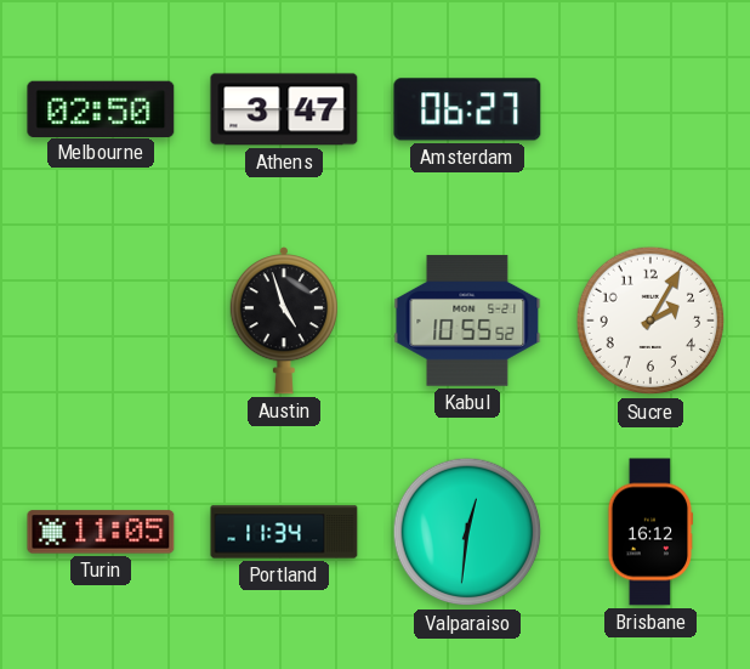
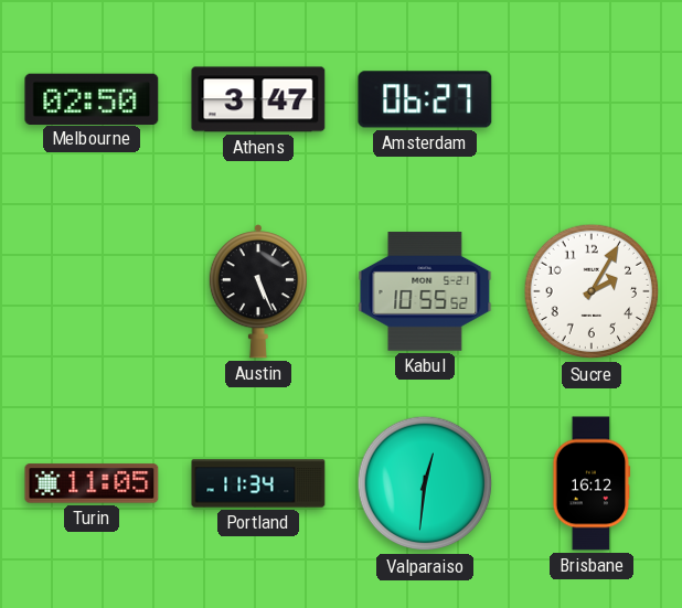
Austin: 4:57 -> 5:26
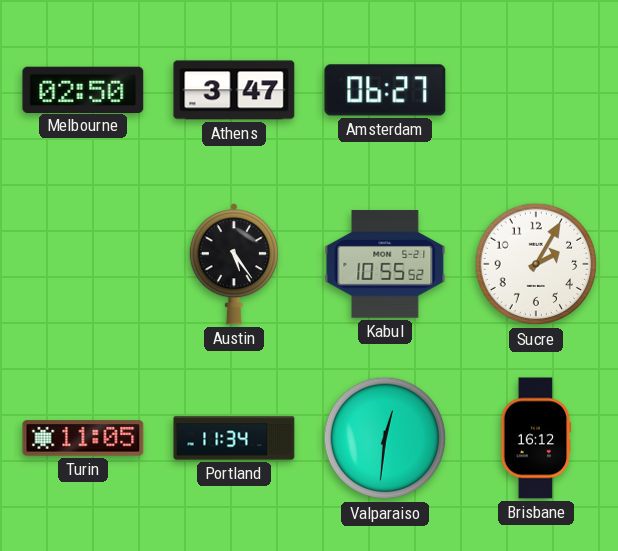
Austin: 5:26 -> 5:24
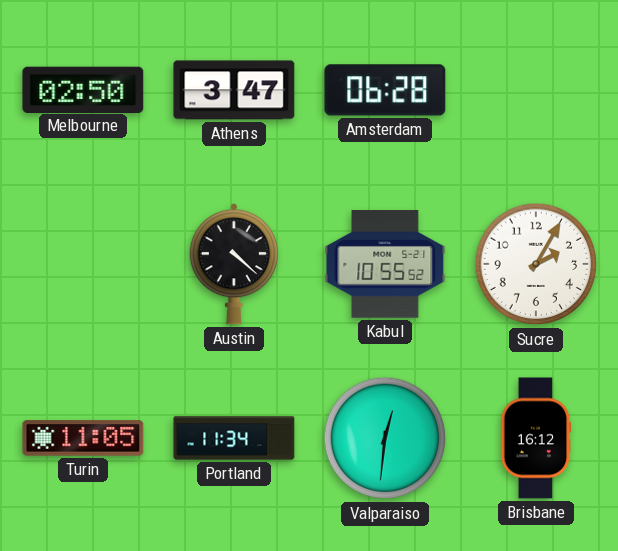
Amsterdam: 06:27 -> 06:28
Austin: 5:24 -> 4:22
